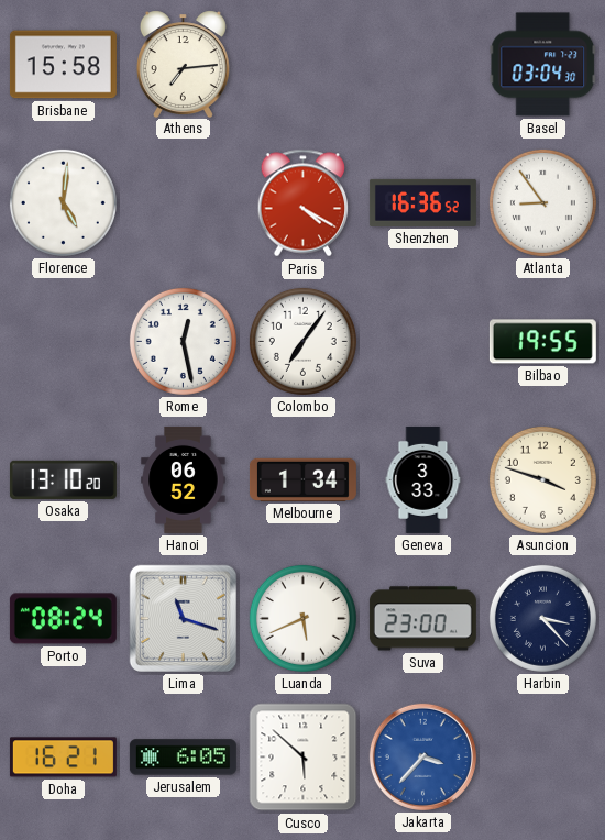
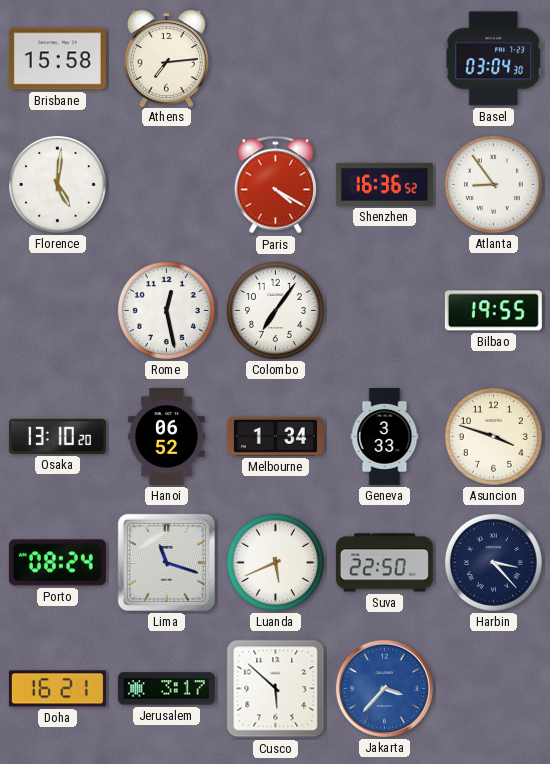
Suva: 23:00 -> 22:50
Jerusalem: 6:05 -> 3:17
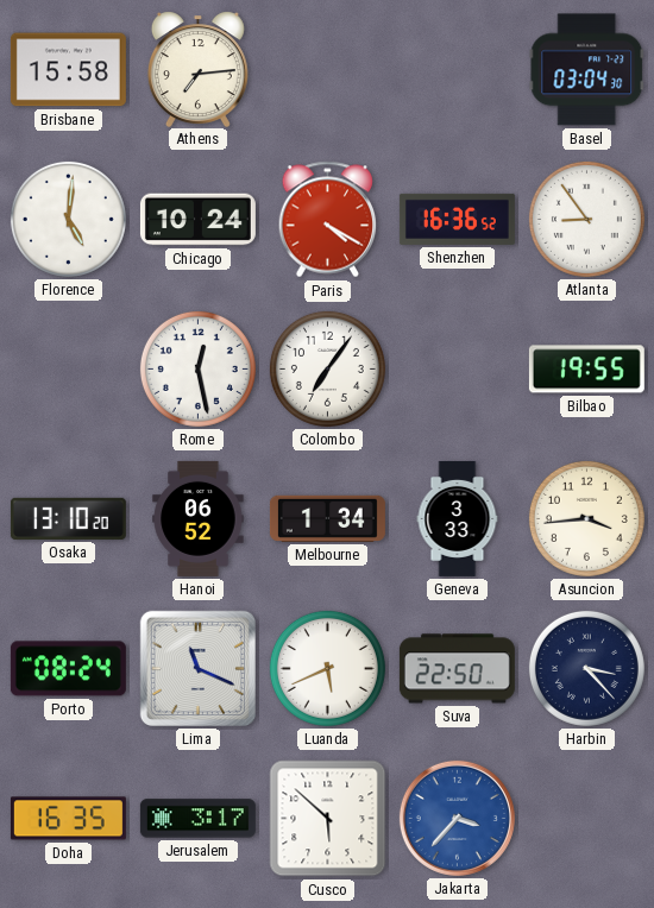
Chicago: none -> 10:24
Asuncion: 3:48 -> 3:44
Lima: 11:18 -> 11:19
Doha: 16:21 -> 16:35
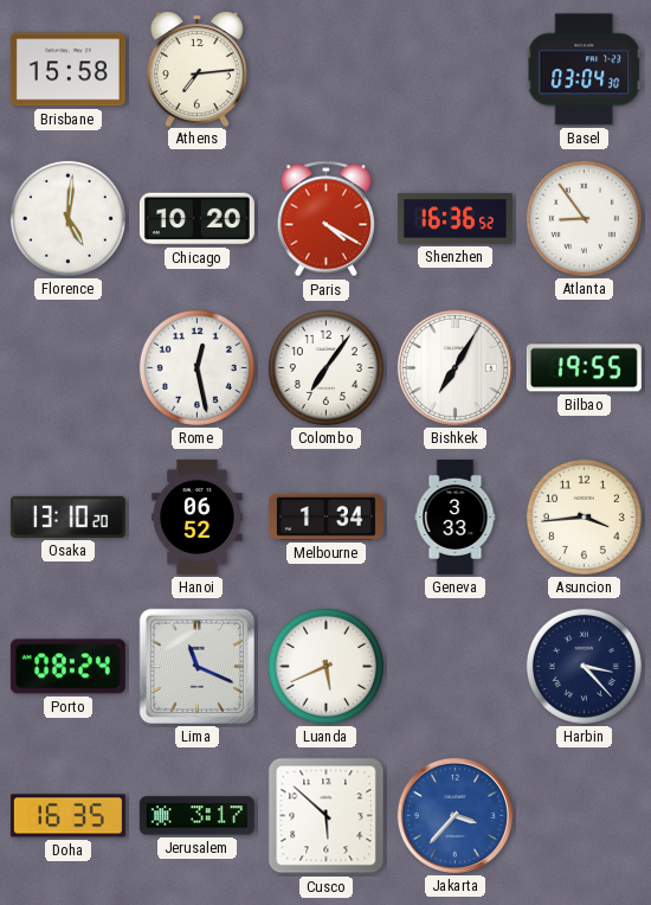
Chicago: 10:24 -> 10:20
Bishkek: none -> 7:05
Suva: 22:50 -> none
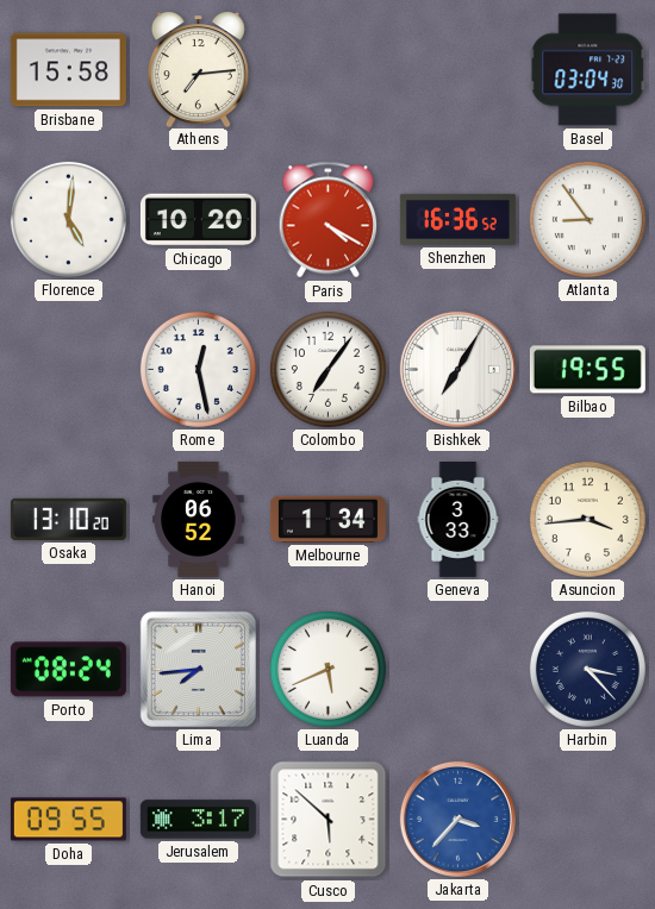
Lima: 11:19 -> 7:44
Doha: 16:35 -> 09:55
